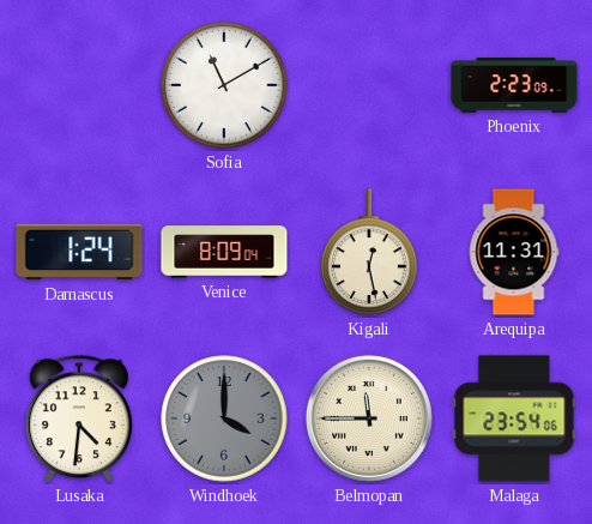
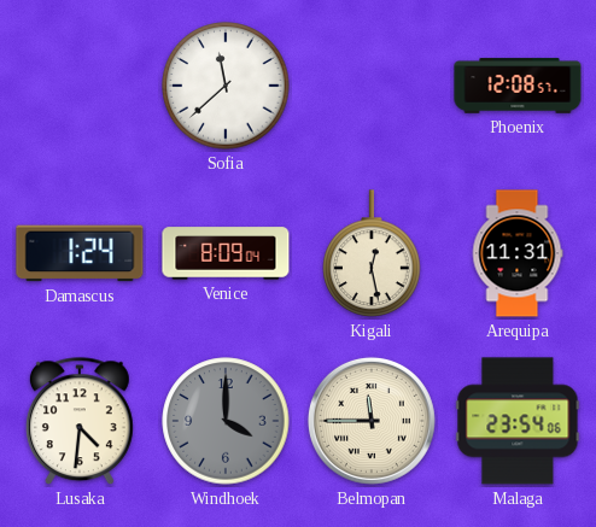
Sofia: 11:10 -> 11:38
Phoenix: 2:23 -> 12:08
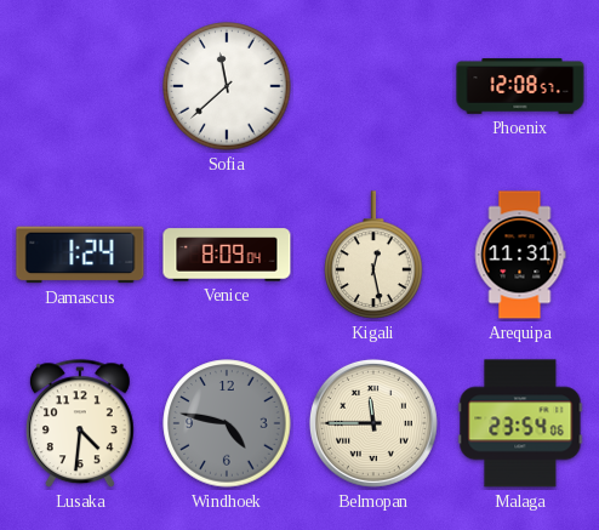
Windhoek: 4:00 -> 4:47
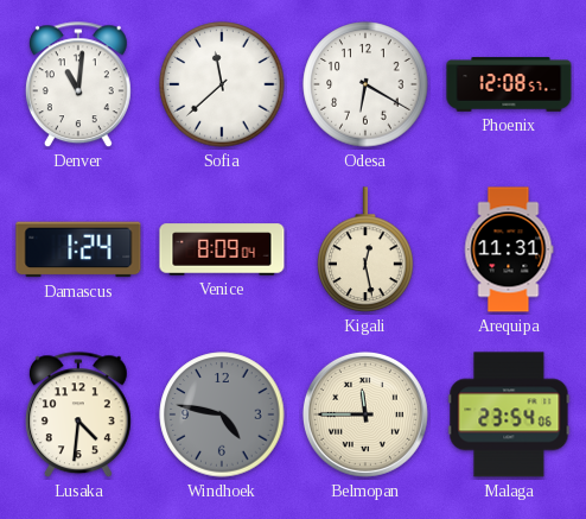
Denver: none -> 11:01
Odesa: none -> 6:20
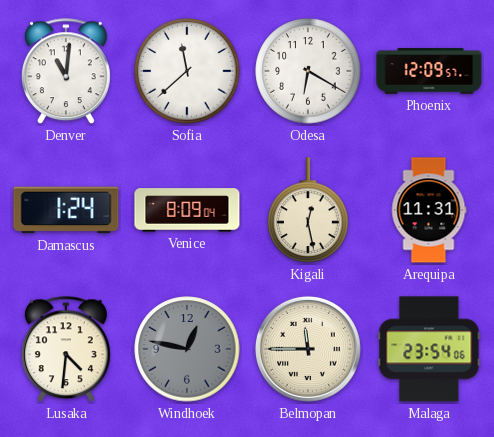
Phoenix: 12:08 -> 12:09
Windhoek: 4:47 -> 12:47
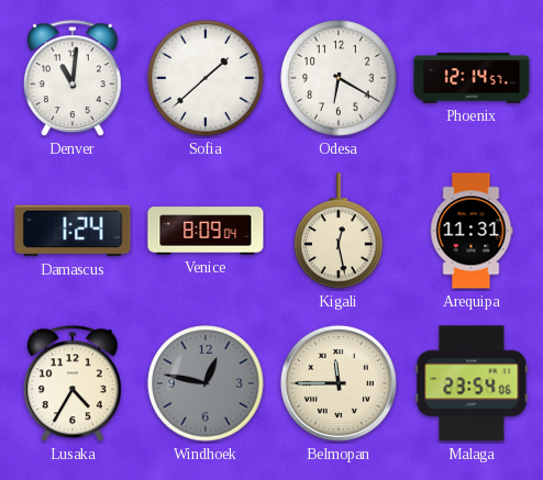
Sofia: 11:38 -> 1:38
Phoenix: 12:09 -> 12:14
Lusaka: 4:31 -> 4:35
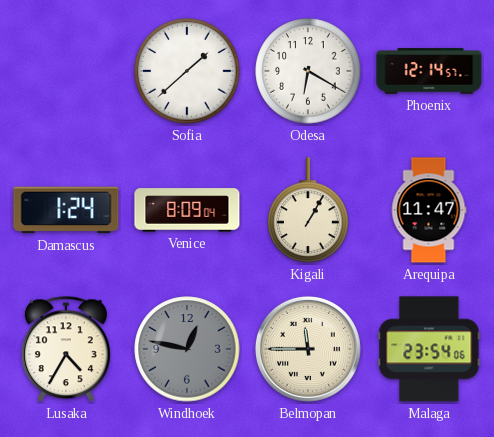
Denver: 11:01 -> none
Kigali: 12:28 -> 1:05
Arequipa: 11:31 -> 11:47
